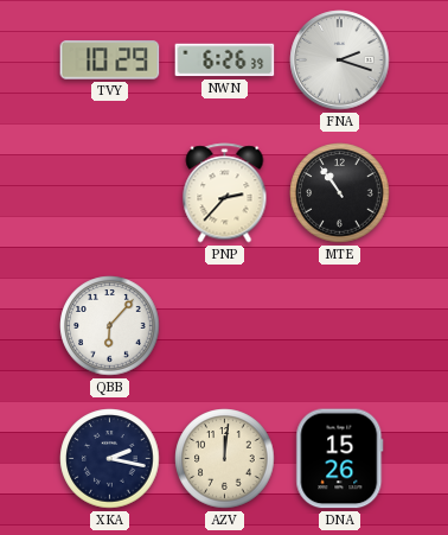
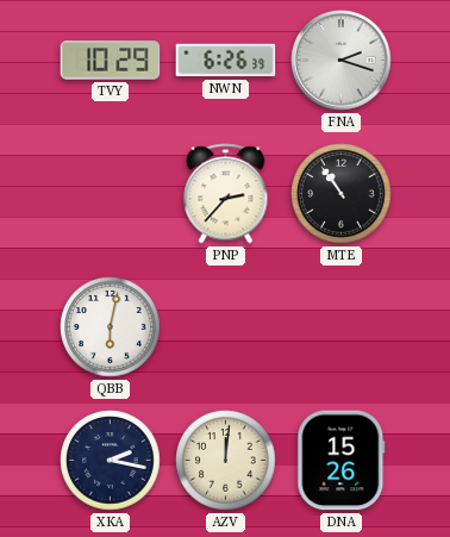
QBB: 6:07 -> 6:02
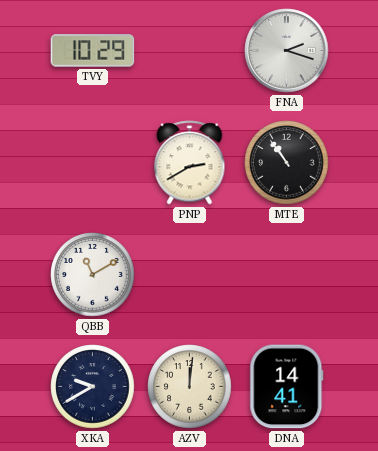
NWN: 6:26 -> none
PNP: 2:37 -> 2:40
QBB: 6:02 -> 11:10
XKA: 2:17 -> 9:40
DNA: 15:26 -> 14:41
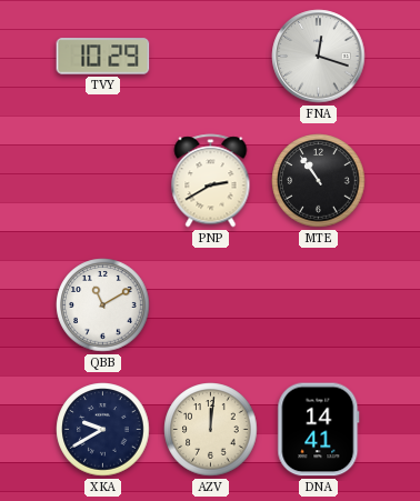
FNA: 2:18 -> 12:18
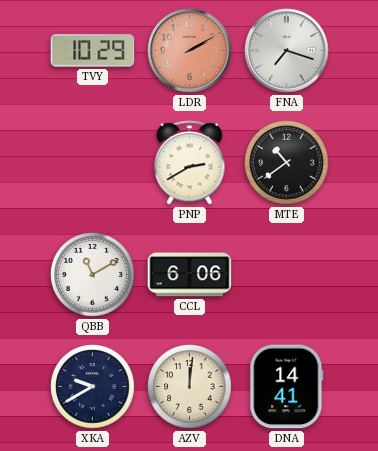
LDR: none -> 2:10
FNA: 12:18 -> 7:18
MTE: 10:54 -> 10:39
CCL: none -> 6:06
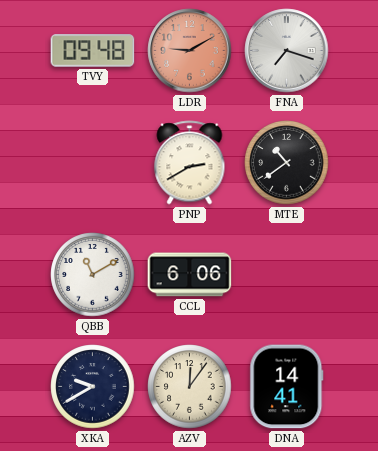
TVY: 10:29 -> 09:48
LDR: 2:10 -> 9:10
AZV: 12:01 -> 12:06
